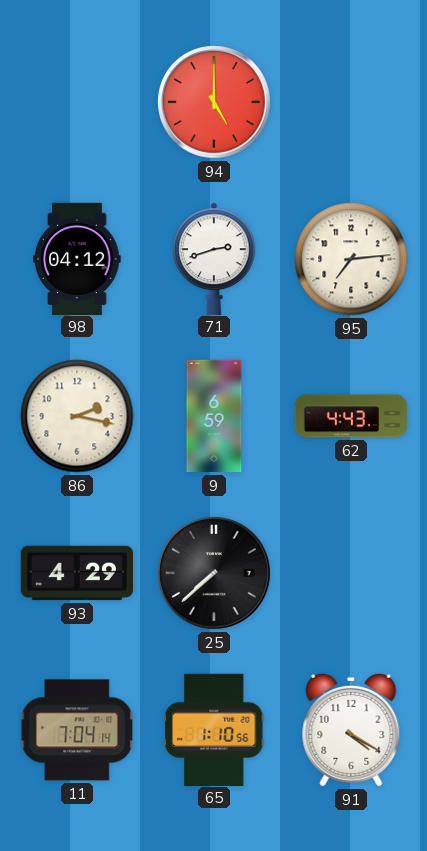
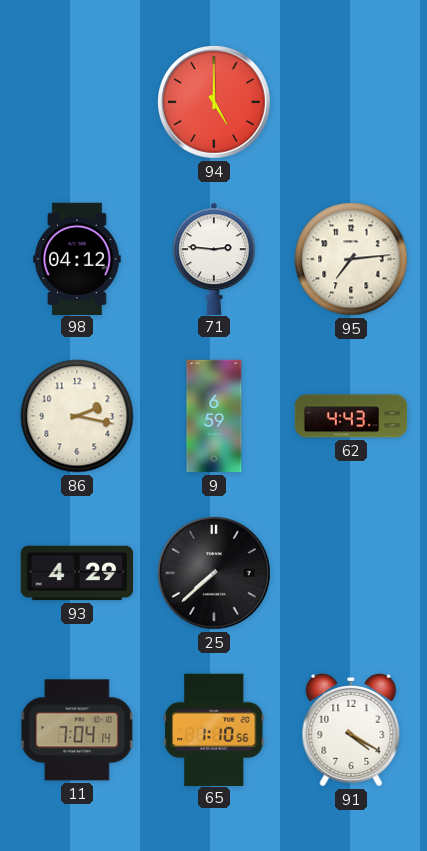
71: 2:42 -> 2:46
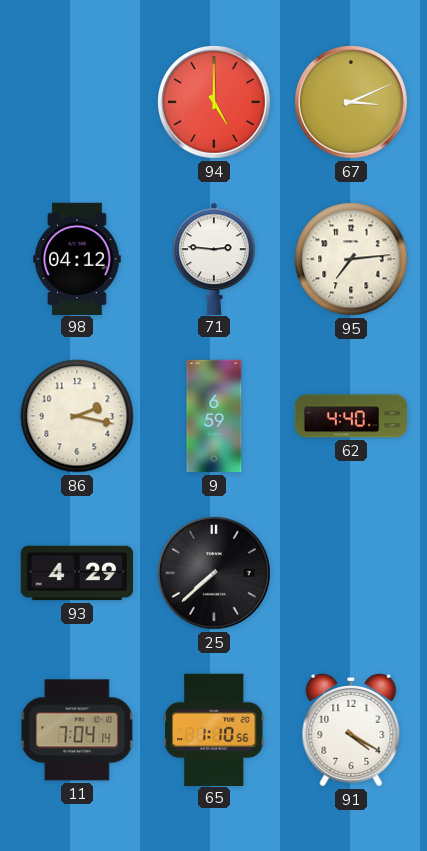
67: none -> 3:11
62: 4:43 -> 4:40
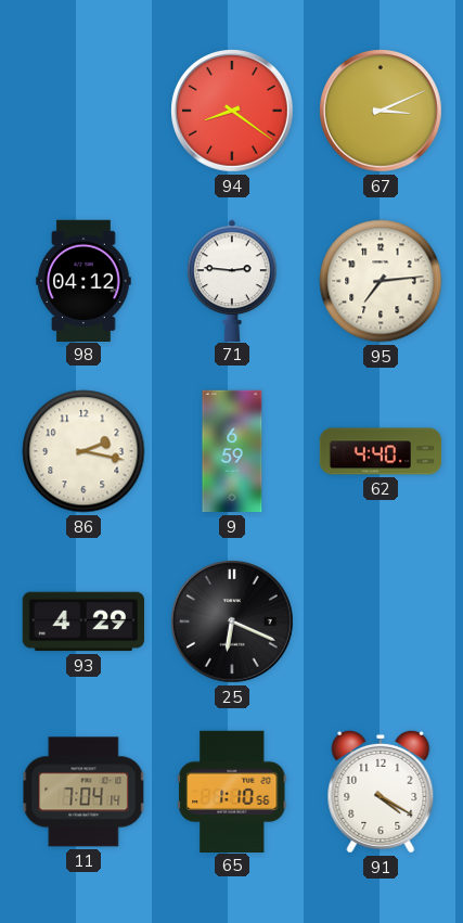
94: 5:00 -> 8:21
25: 7:38 -> 6:19
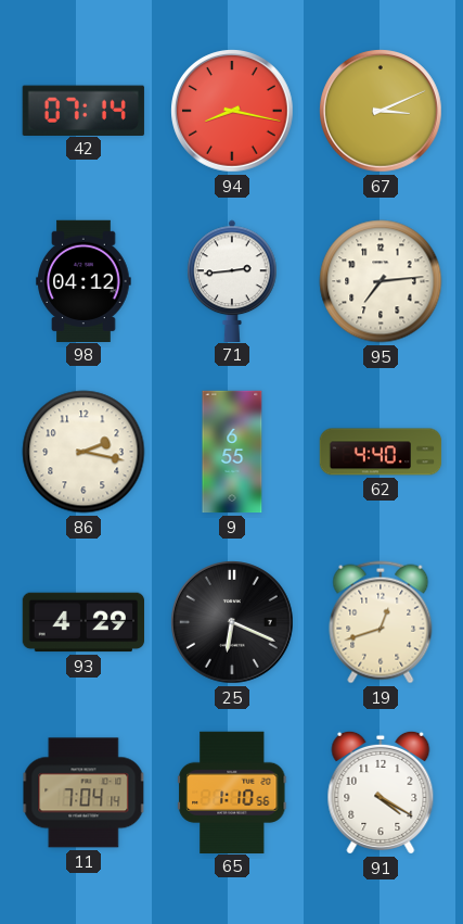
42: none -> 07:14
94: 8:21 -> 8:17
71: 2:46 -> 2:44
9: 6:59 -> 6:55
19: none -> 12:42
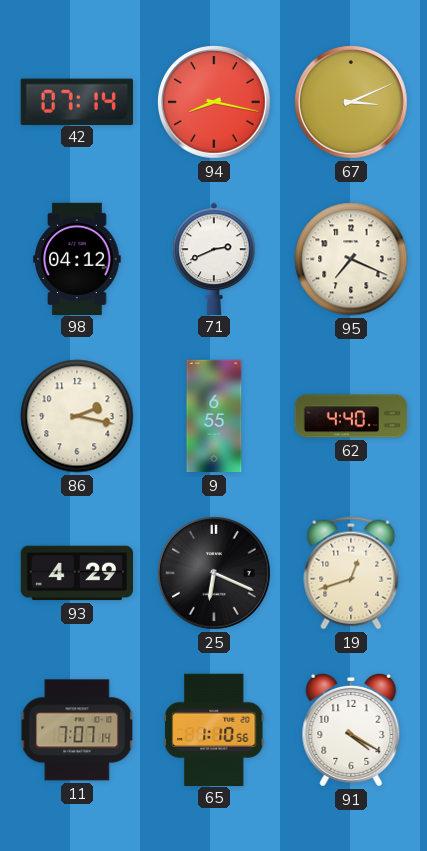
71: 2:44 -> 2:41
95: 7:14 -> 7:19
11: 7:04 -> 7:07
